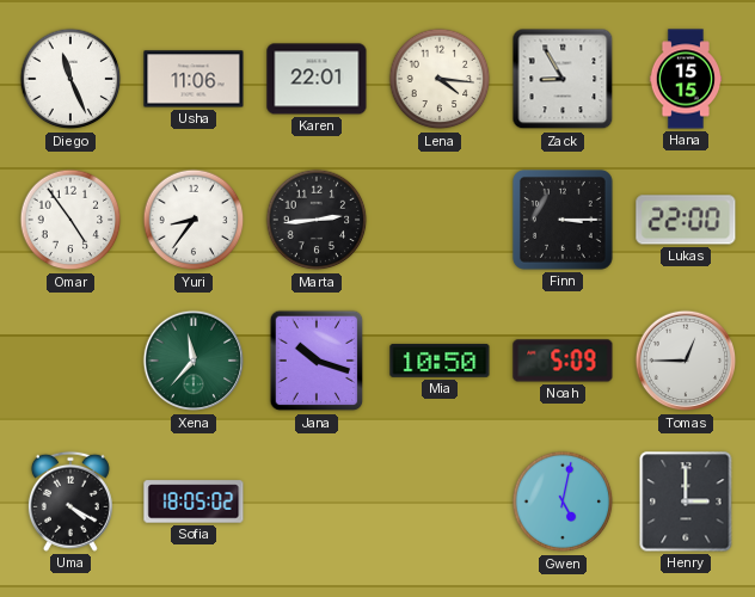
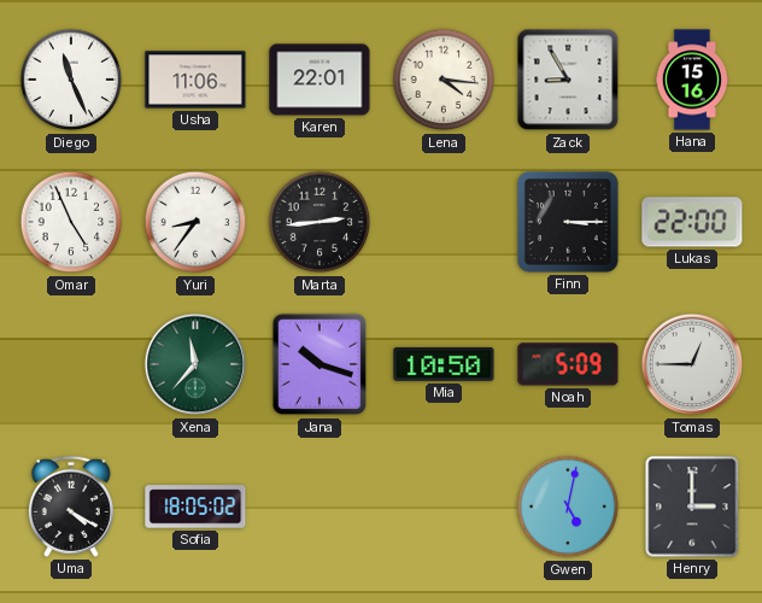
Hana: 15:15 -> 15:16
Omar: 4:54 -> 4:56
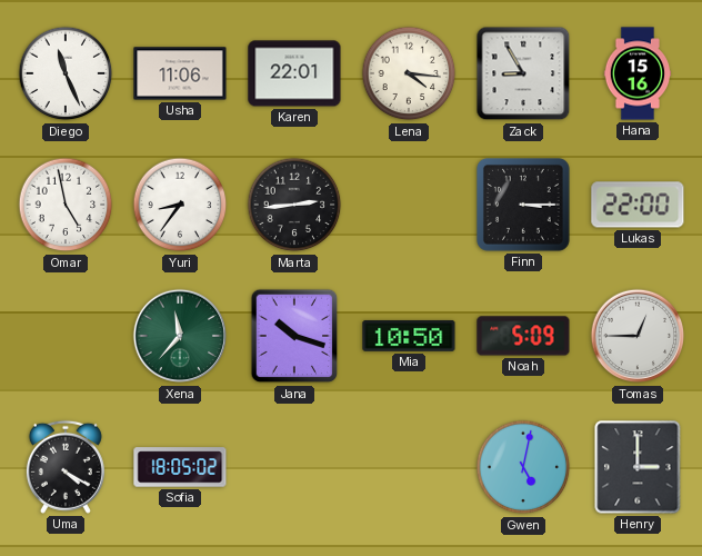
Omar: 4:56 -> 4:58
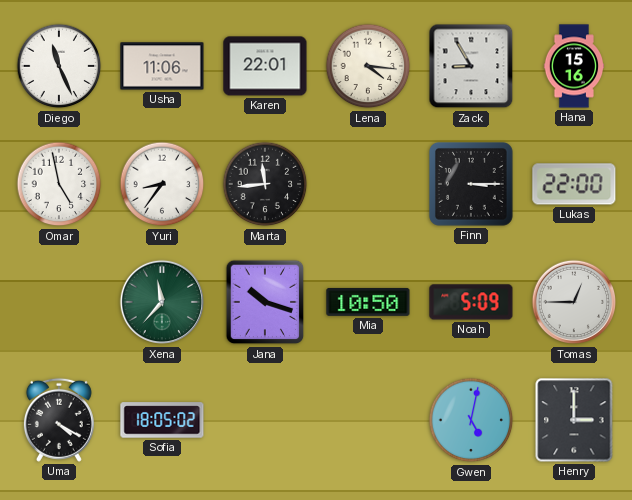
Marta: 2:44 -> 11:44
